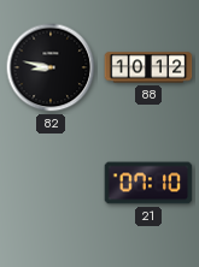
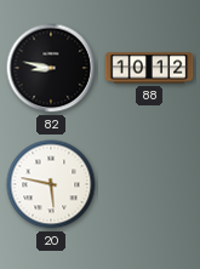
20: none -> 5:47
21: 07:10 -> none
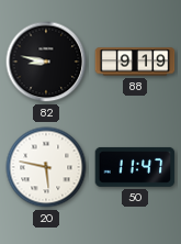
88: 10:12 -> 9:19
50: none -> 11:47
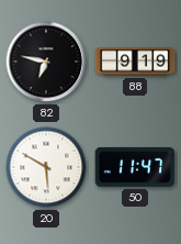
82: 8:47 -> 6:47
20: 5:47 -> 5:50
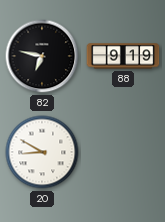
20: 5:50 -> 8:50
50: 11:47 -> none
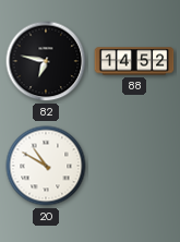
88: 9:19 -> 14:52
20: 8:50 -> 10:50
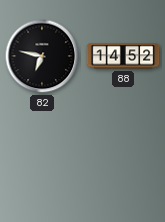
20: 10:50 -> none
